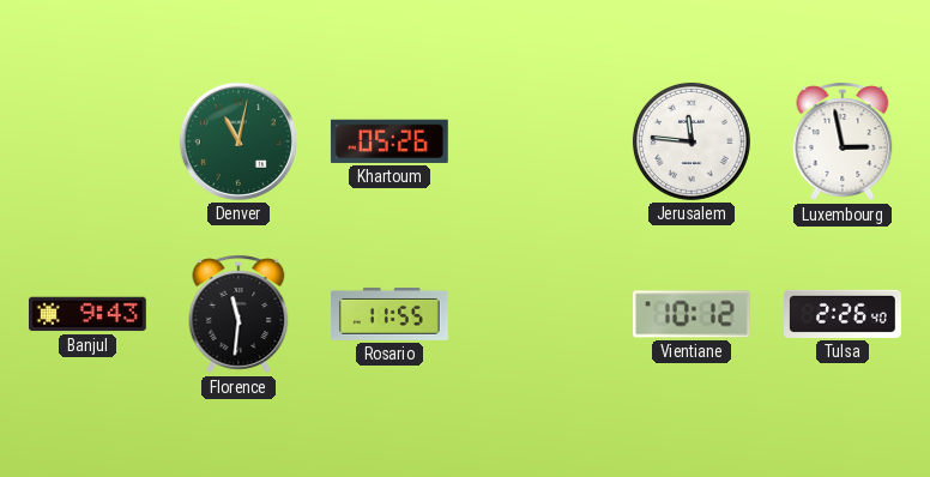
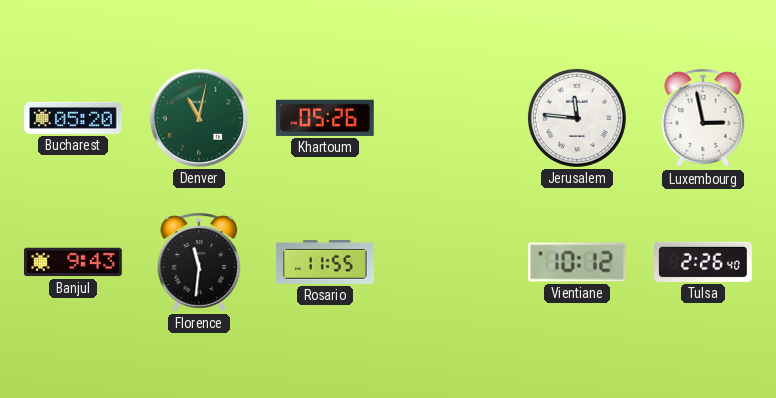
Bucharest: none -> 05:20
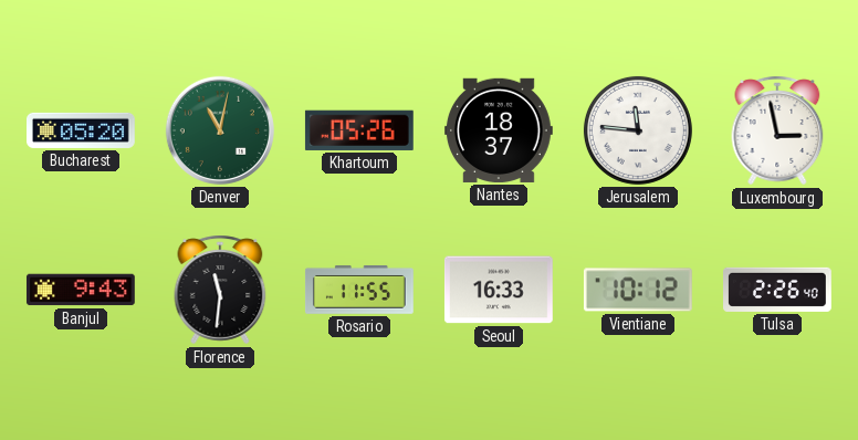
Nantes: none -> 18:37
Seoul: none -> 16:33
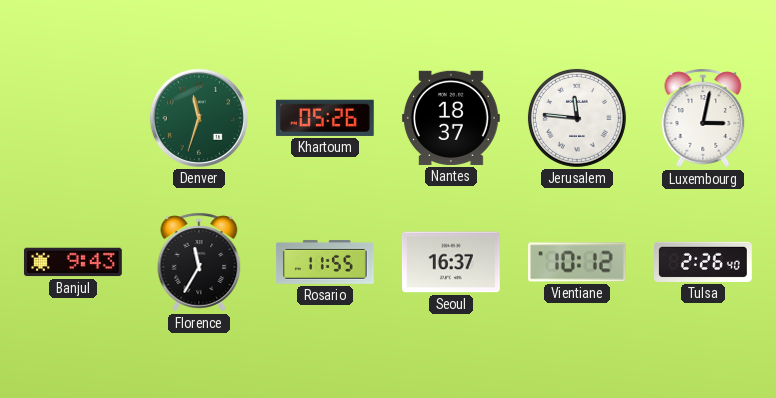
Bucharest: 05:20 -> none
Denver: 11:02 -> 11:33
Luxembourg: 2:58 -> 3:02
Florence: 11:31 -> 11:35
Seoul: 16:33 -> 16:37
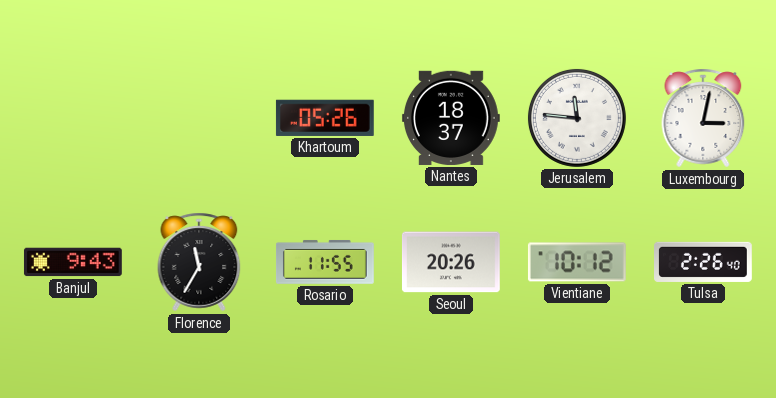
Denver: 11:33 -> none
Seoul: 16:37 -> 20:26
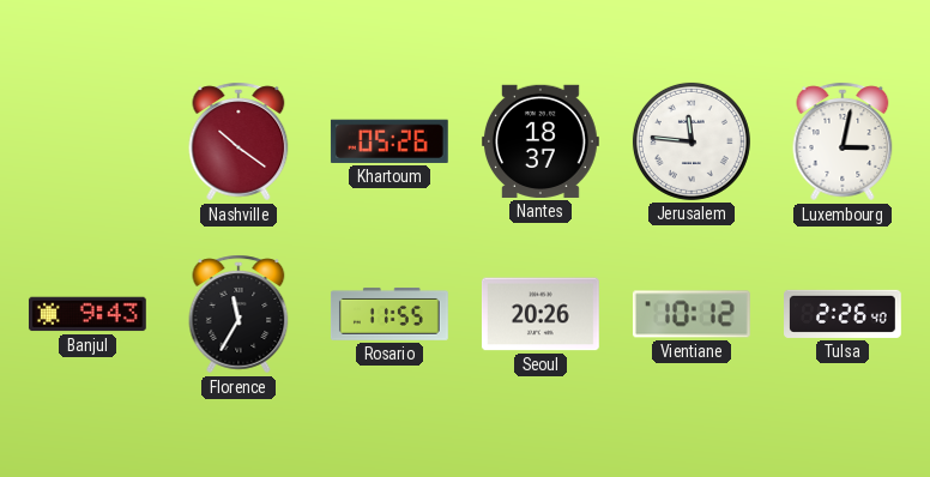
Nashville: none -> 10:21
